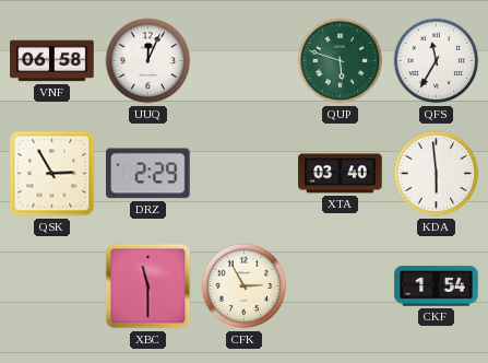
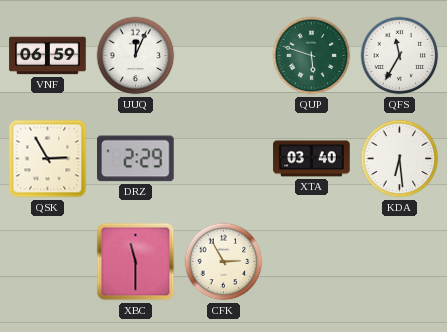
VNF: 06:58 -> 06:59
KDA: 5:59 -> 6:29
CKF: 1:54 -> none
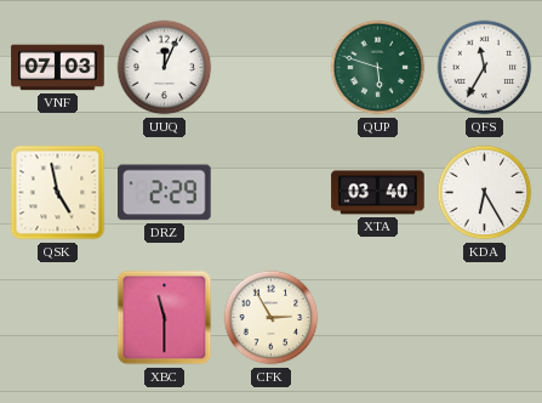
VNF: 06:59 -> 07:03
QSK: 2:55 -> 4:58
KDA: 6:29 -> 6:25
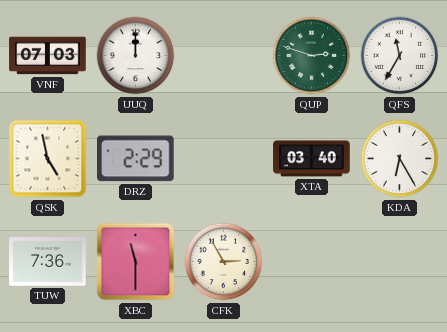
UUQ: 12:04 -> 12:00
QUP: 5:48 -> 2:48
TUW: none -> 7:36
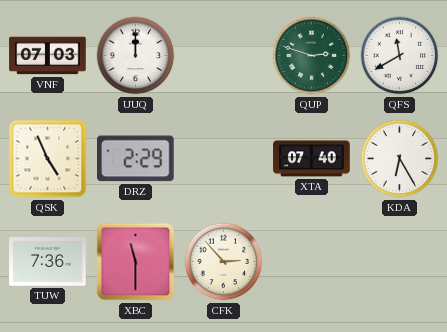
QFS: 11:35 -> 11:40
QSK: 4:58 -> 4:56
XTA: 03:40 -> 07:40
CFK: 2:55 -> 2:53
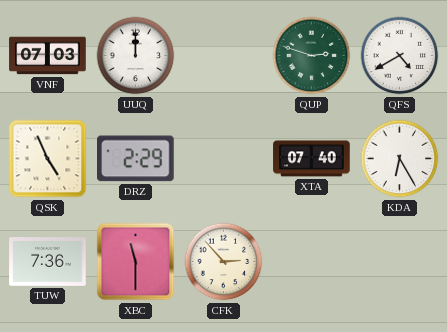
QFS: 11:40 -> 4:40
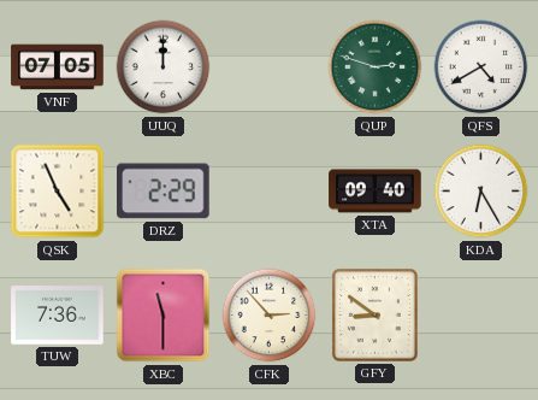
VNF: 07:03 -> 07:05
XTA: 07:40 -> 09:40
GFY: none -> 8:51
